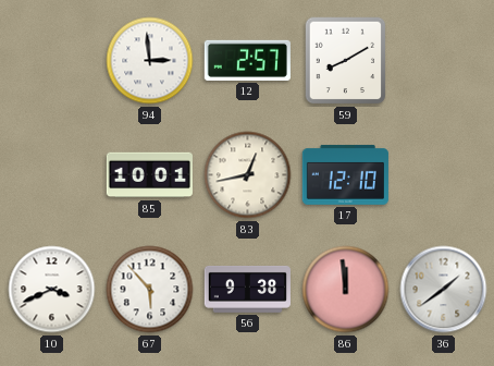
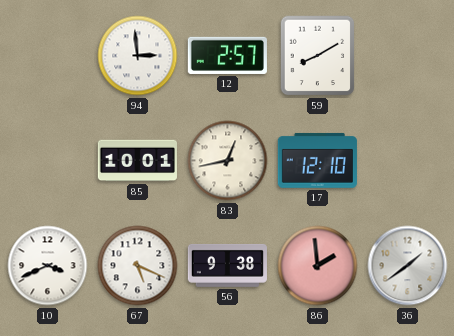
67: 5:53 -> 5:19
86: 11:59 -> 1:59
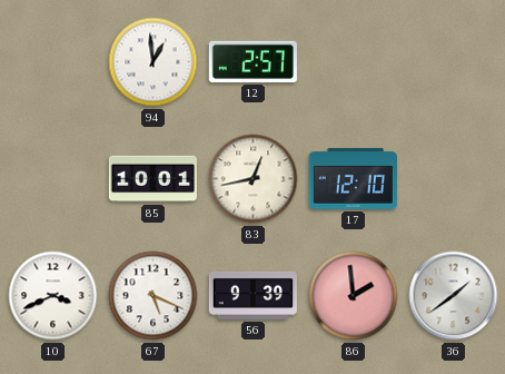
94: 2:59 -> 12:59
59: 8:10 -> none
56: 9:38 -> 9:39
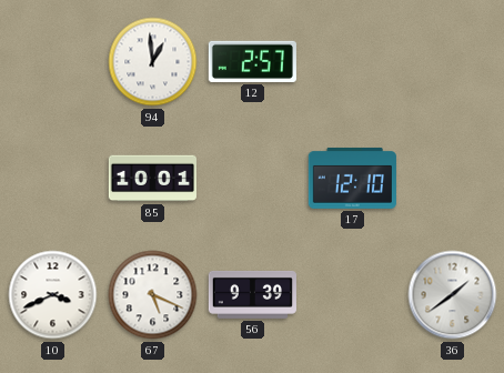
83: 12:43 -> none
86: 1:59 -> none
